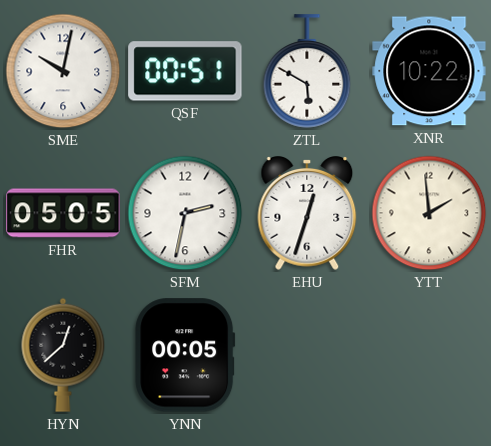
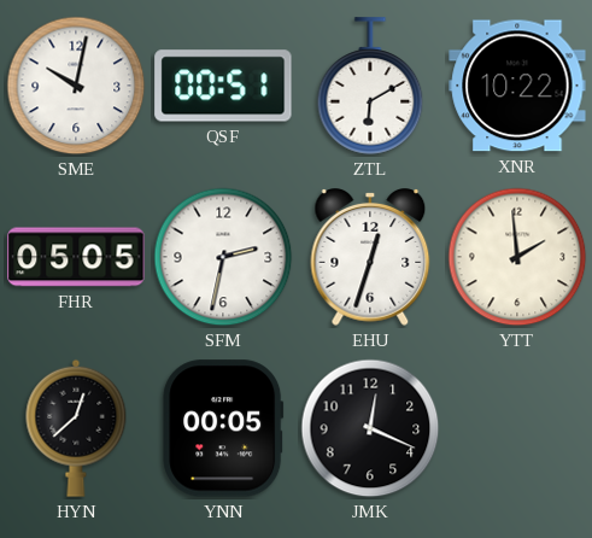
ZTL: 5:50 -> 6:10
JMK: none -> 12:19
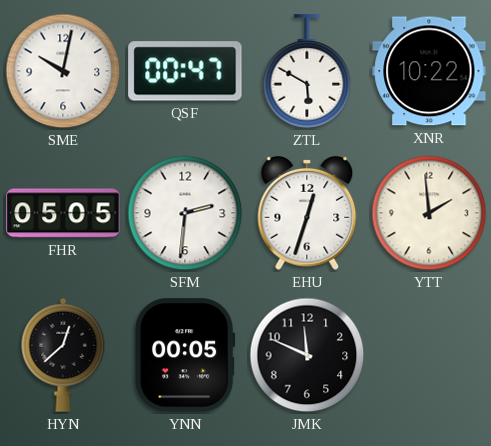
QSF: 00:51 -> 00:47
ZTL: 6:10 -> 5:50
SFM: 2:32 -> 2:31
JMK: 12:19 -> 11:49
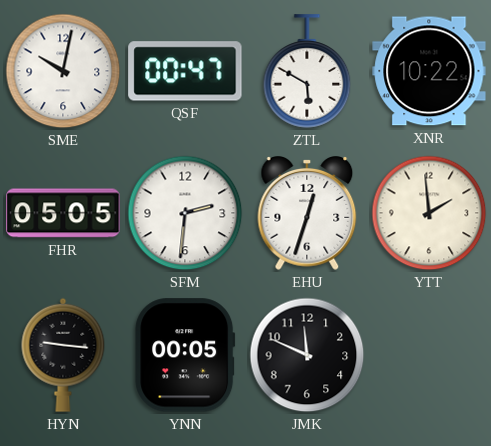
HYN: 12:38 -> 9:16
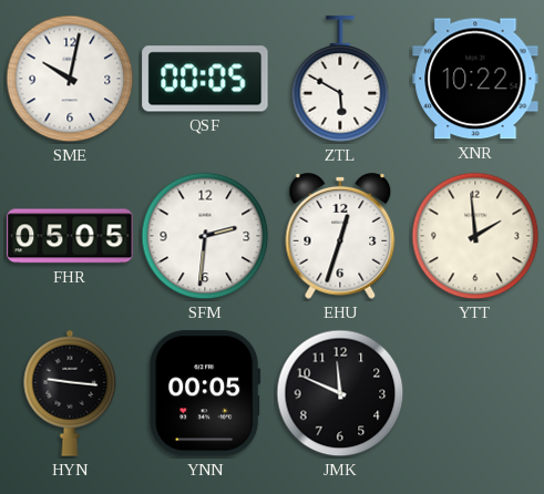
QSF: 00:47 -> 00:05
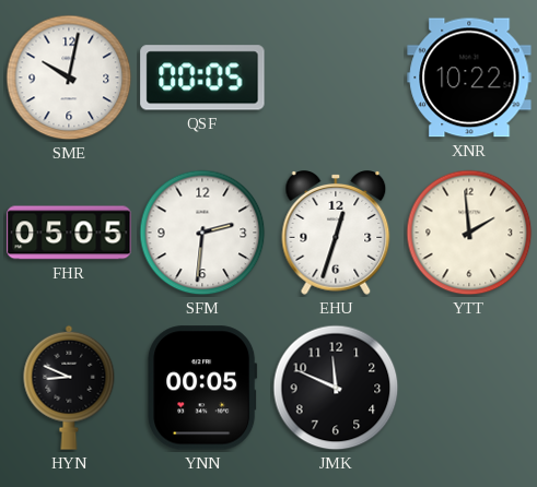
ZTL: 5:50 -> none
HYN: 9:16 -> 8:49
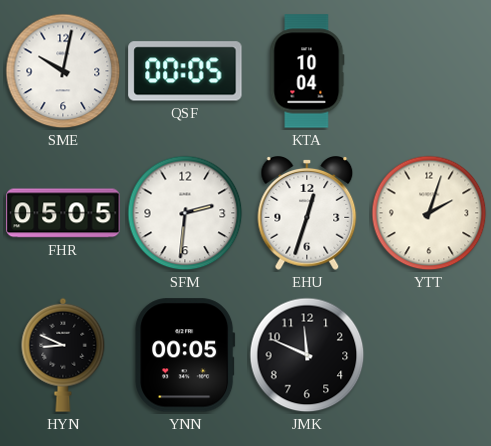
KTA: none -> 10:04
XNR: 10:22 -> none
YTT: 1:59 -> 2:03
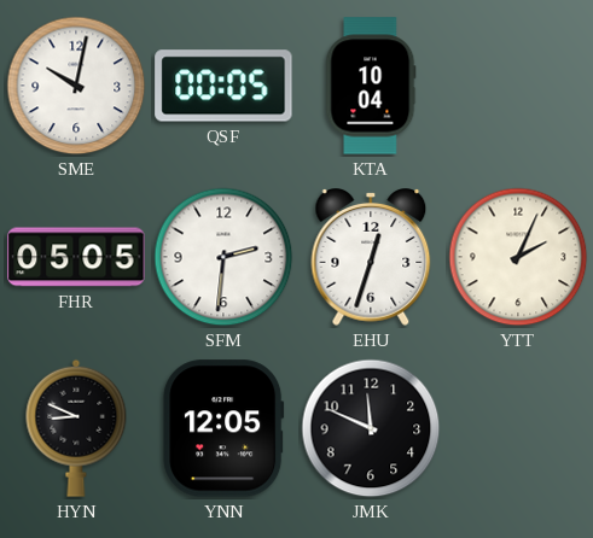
YTT: 2:03 -> 2:04
YNN: 00:05 -> 12:05
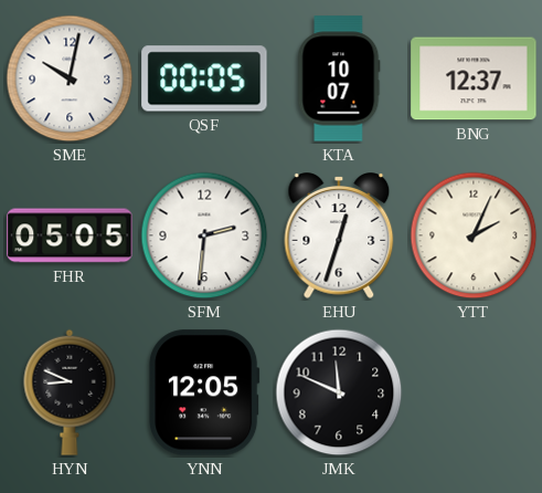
KTA: 10:04 -> 10:07
BNG: none -> 12:37
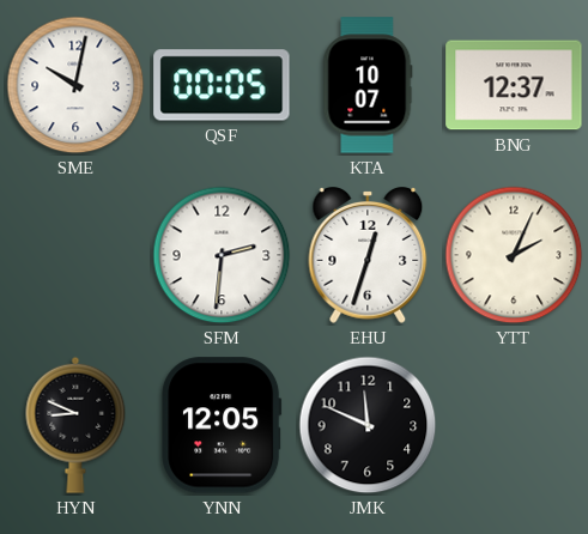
FHR: 05:05 -> none
